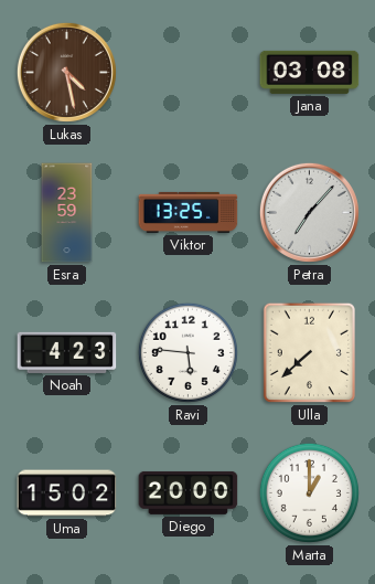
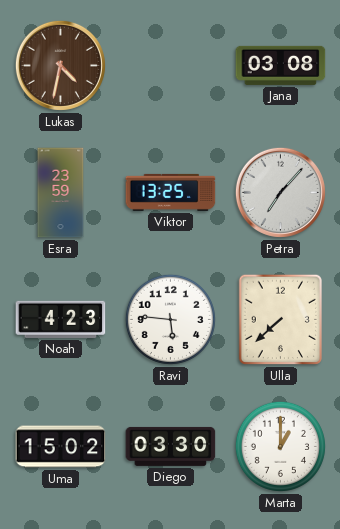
Lukas: 4:28 -> 4:32
Diego: 20:00 -> 03:30
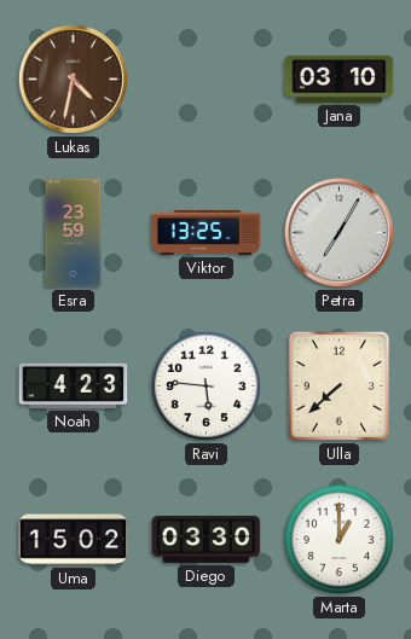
Jana: 03:08 -> 03:10
Petra: 7:07 -> 7:05
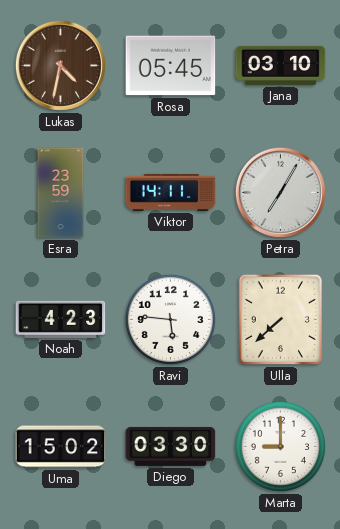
Rosa: none -> 05:45
Viktor: 13:25 -> 14:11
Marta: 1:00 -> 9:00
